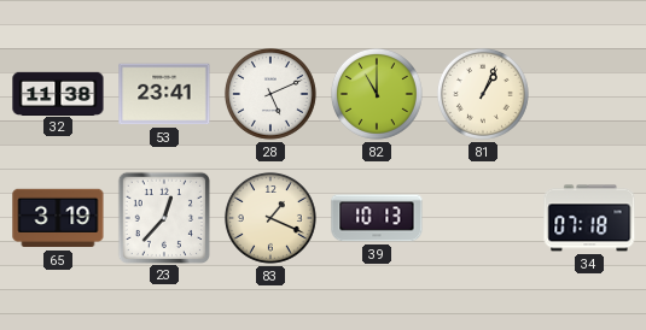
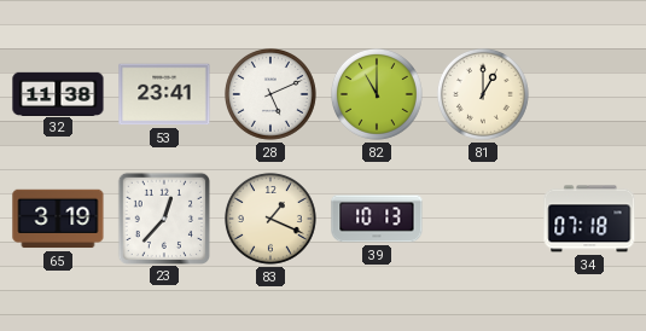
81: 1:04 -> 1:00
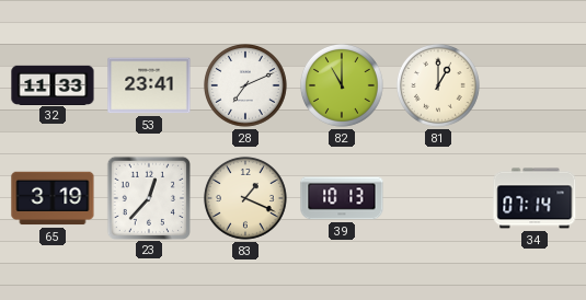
32: 11:38 -> 11:33
28: 5:11 -> 7:11
34: 07:18 -> 07:14
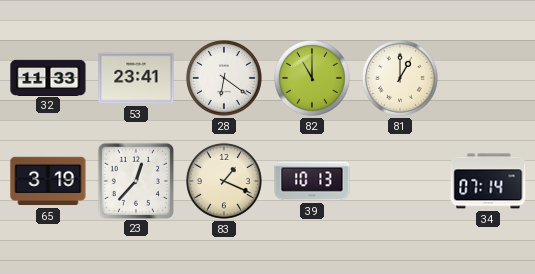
28: 7:11 -> 6:21
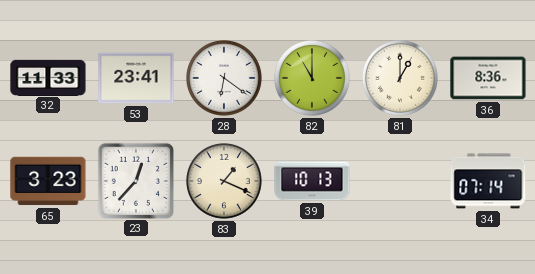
36: none -> 8:36
65: 3:19 -> 3:23
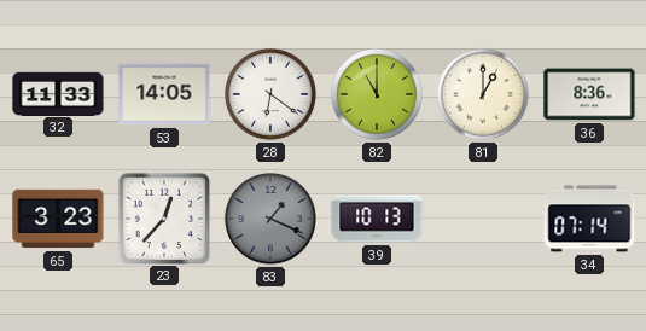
53: 23:41 -> 14:05
83 dial: cream -> grey
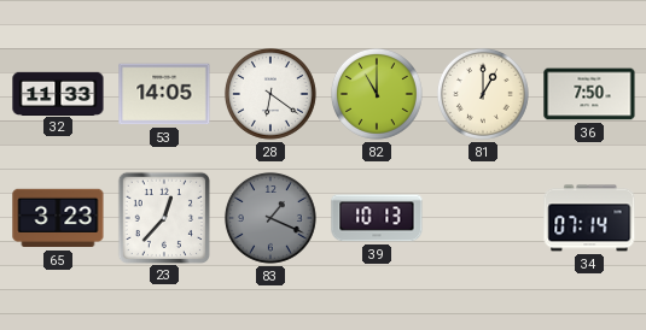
36: 8:36 -> 7:50
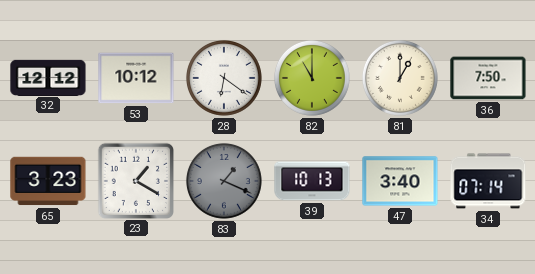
32: 11:33 -> 12:12
53: 14:05 -> 10:12
23: 12:37 -> 1:20
47: none -> 3:40
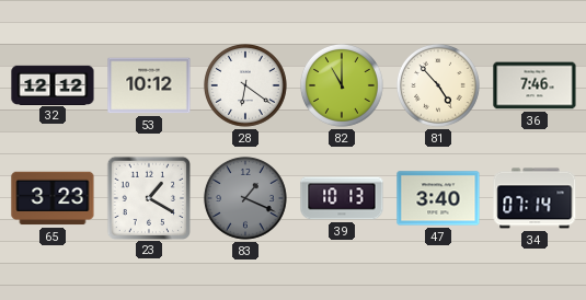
81: 1:00 -> 4:53
36: 7:50 -> 7:46
